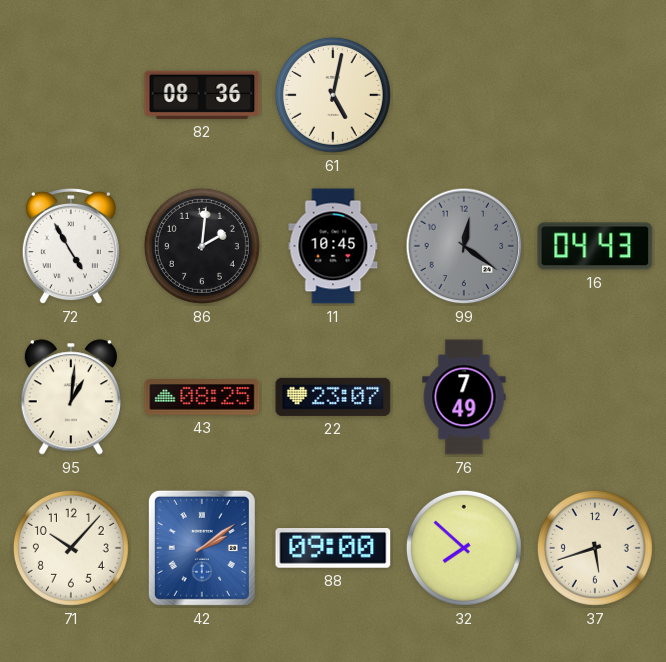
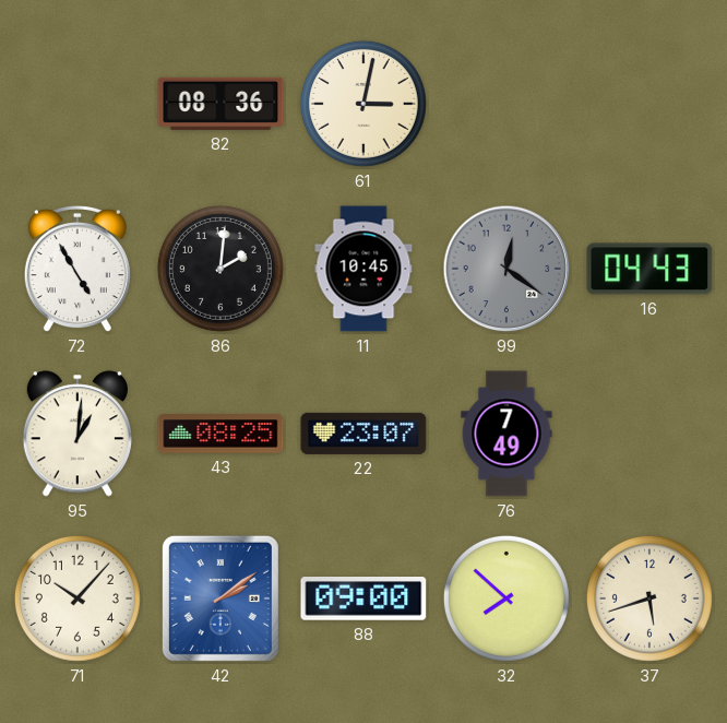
61: 5:02 -> 3:02
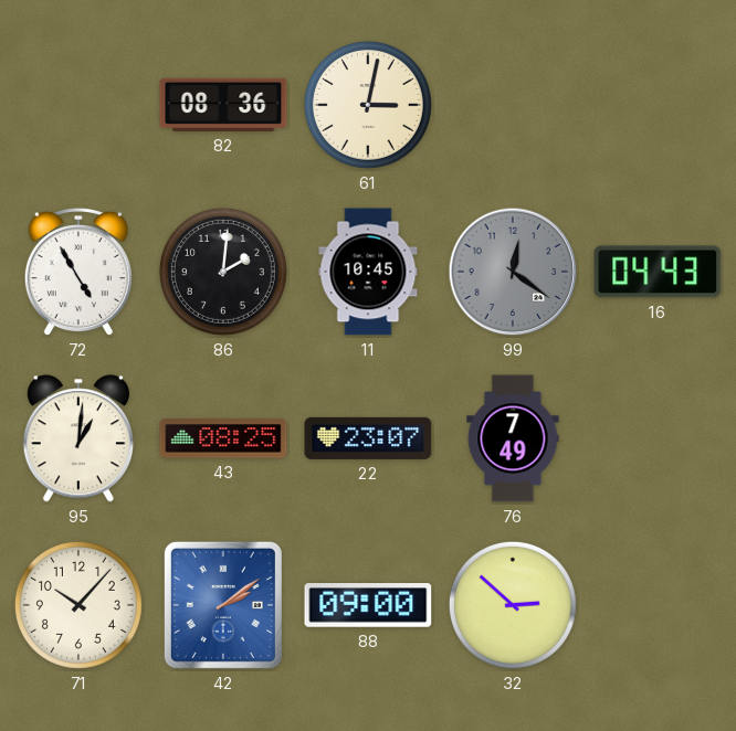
32: 7:52 -> 2:52
37: 5:42 -> none
